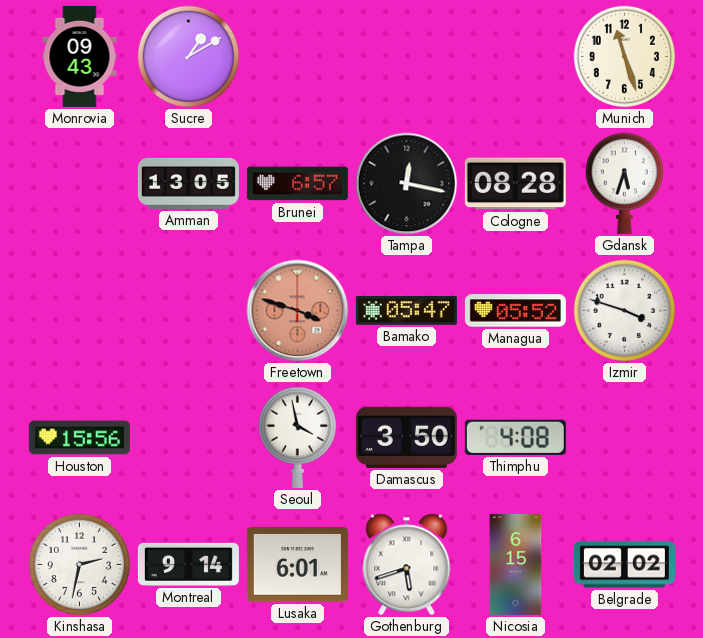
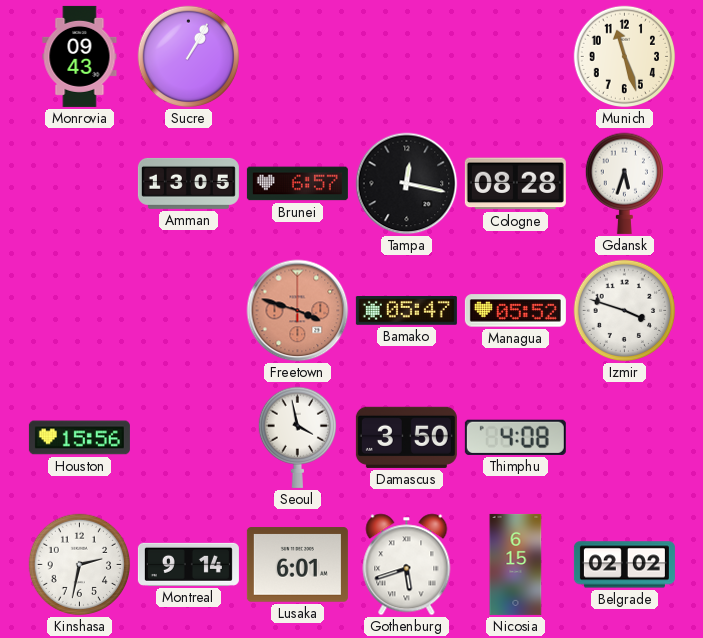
Sucre: 1:10 -> 1:05
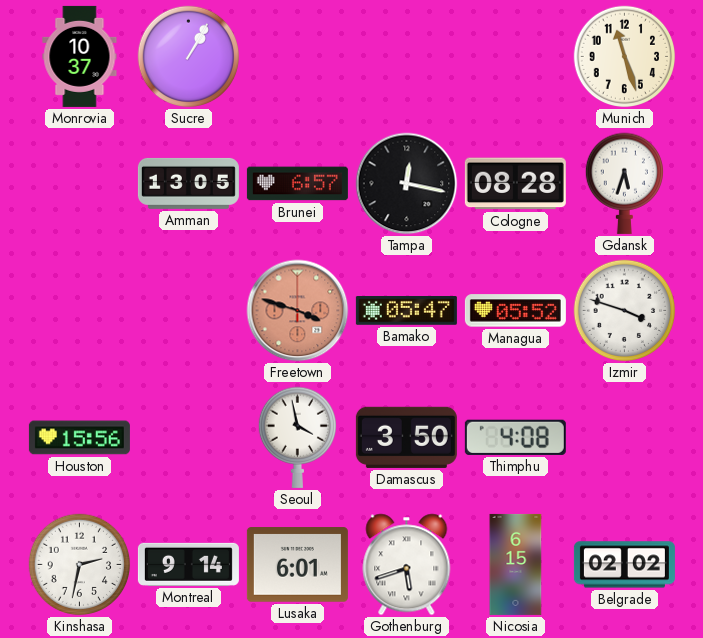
Monrovia: 09:43 -> 10:37
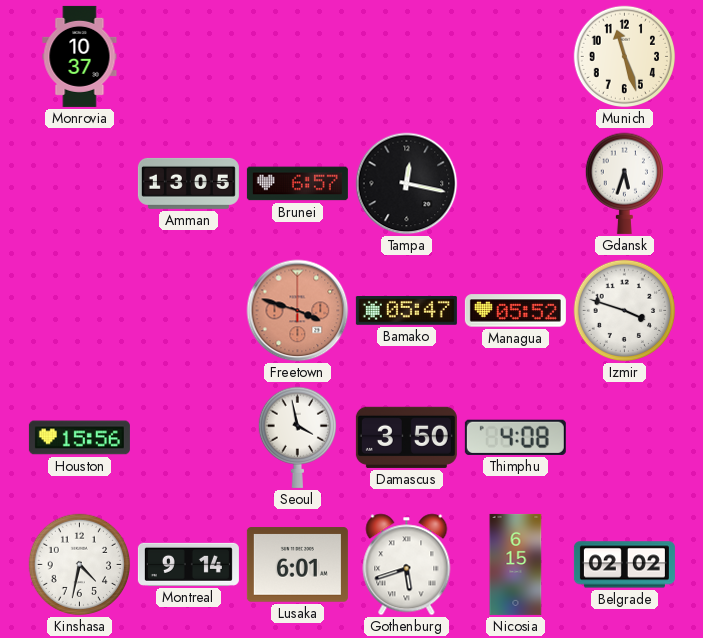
Sucre: 1:05 -> none
Cologne: 08:28 -> none
Kinshasa: 2:32 -> 4:32
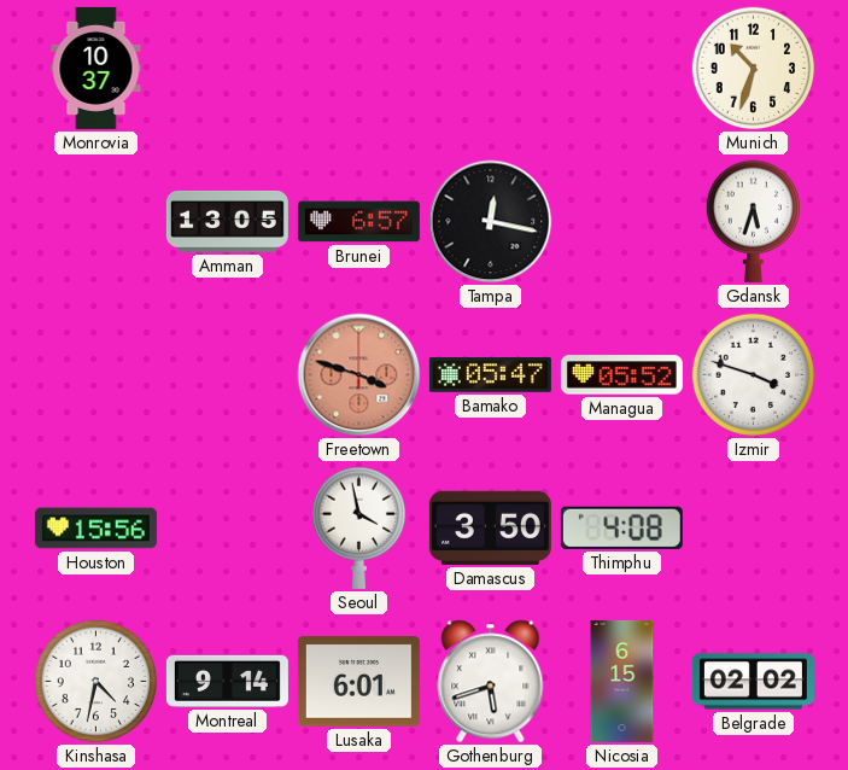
Munich: 11:27 -> 10:33
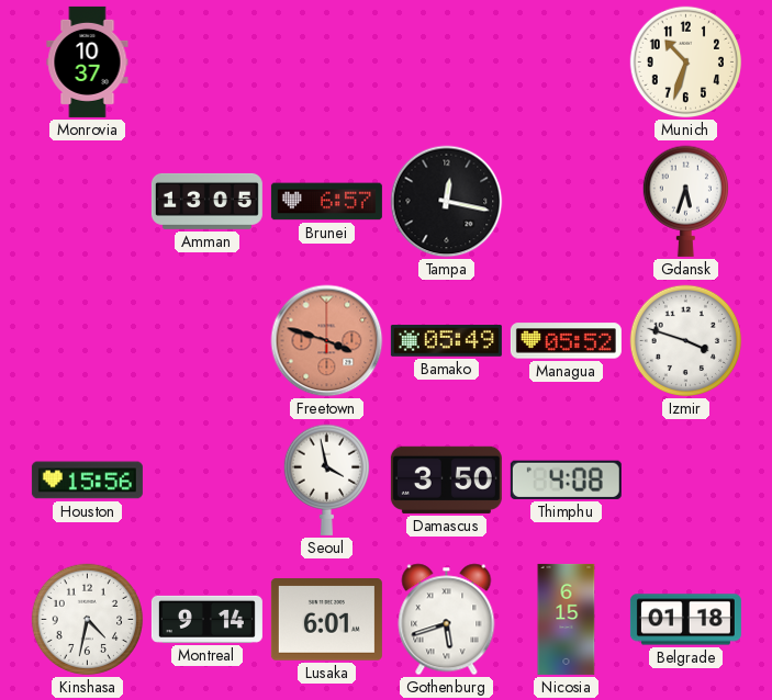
Bamako: 05:47 -> 05:49
Belgrade: 02:02 -> 01:18
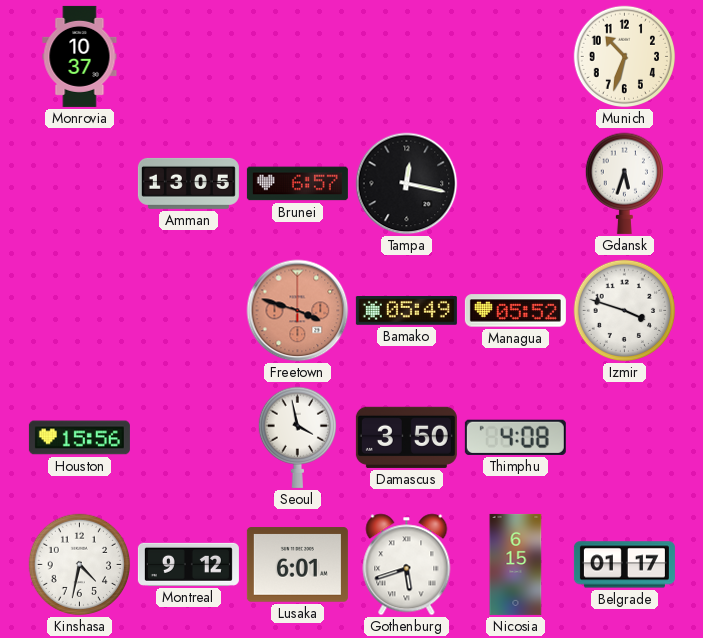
Montreal: 9:14 -> 9:12
Belgrade: 01:18 -> 01:17
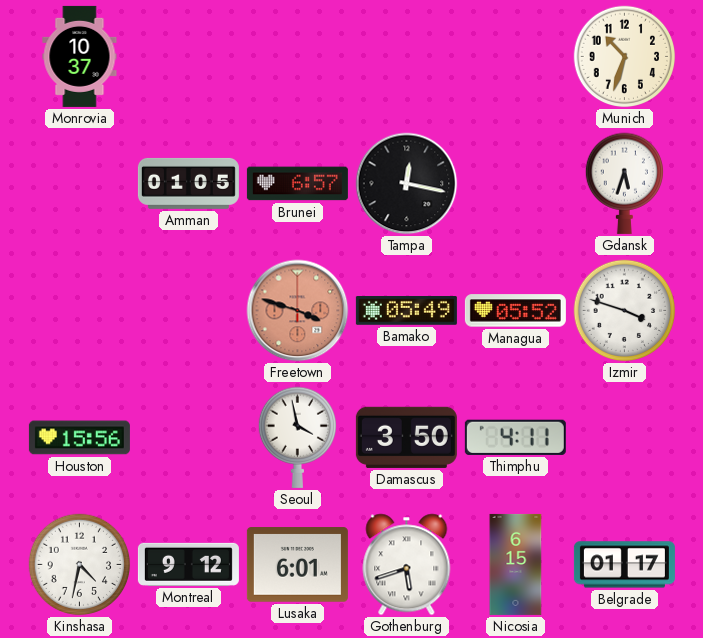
Amman: 13:05 -> 01:05
Thimphu: 4:08 -> 4:11
